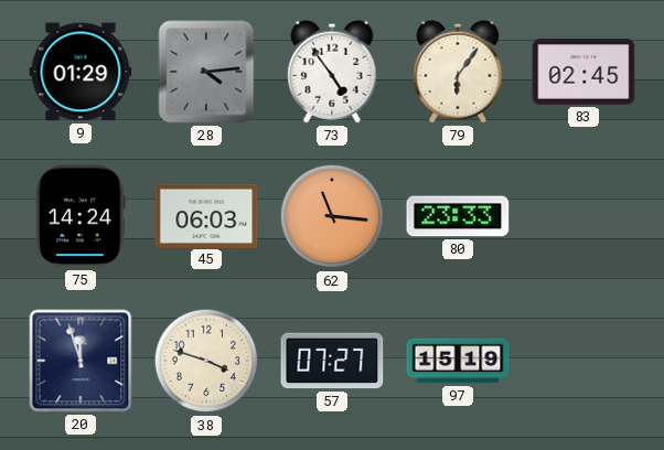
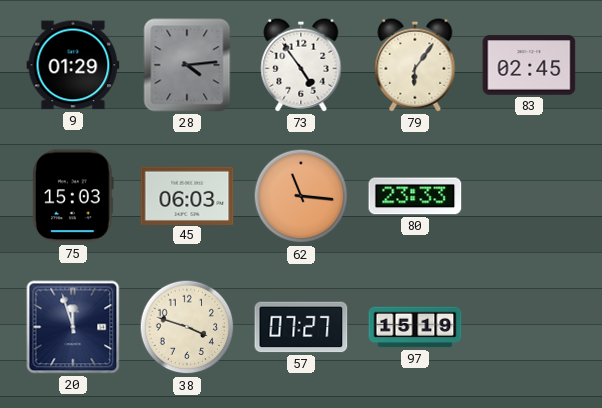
75: 14:24 -> 15:03
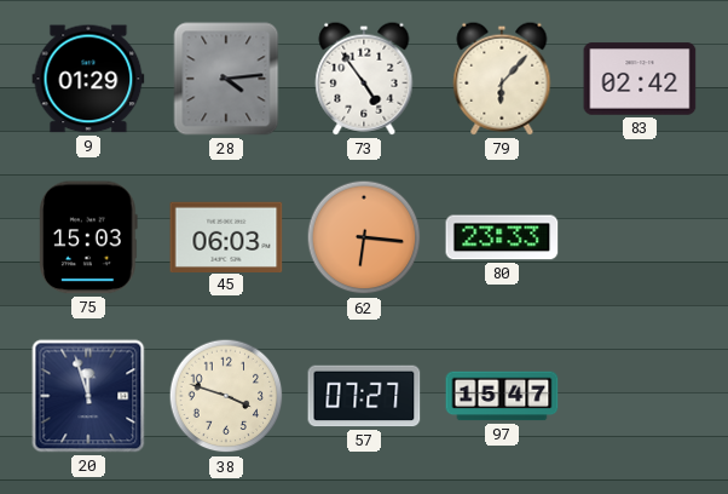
79: 6:06 -> 6:07
83: 02:45 -> 02:42
62: 11:16 -> 6:16
97: 15:19 -> 15:47
